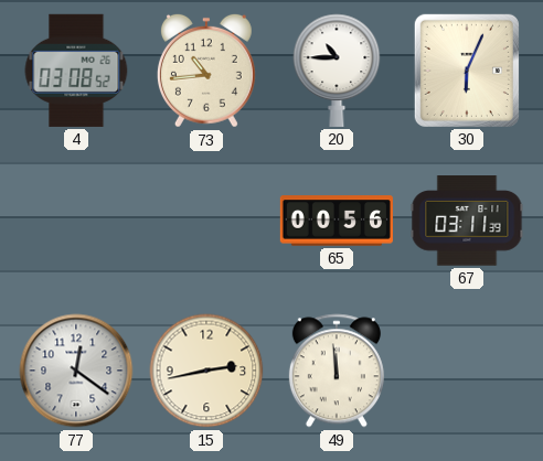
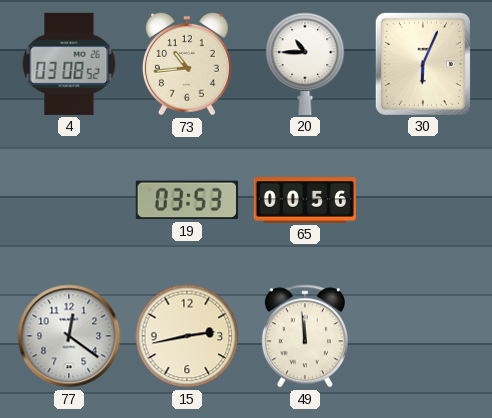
19: none -> 03:53
67: 03:11 -> none
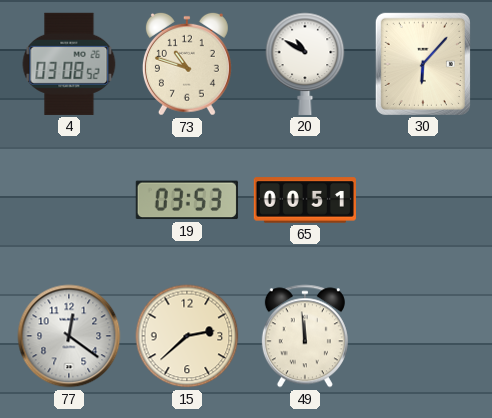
73: 10:44 -> 10:48
20: 10:45 -> 10:50
30: 6:04 -> 6:07
65: 00:56 -> 00:51
15: 2:43 -> 2:38
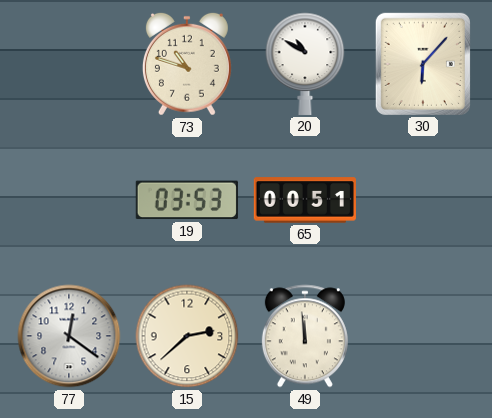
4: 03:08 -> none
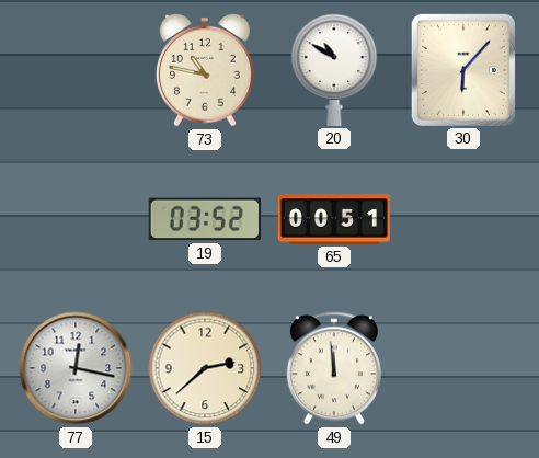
73: 10:48 -> 10:47
19: 03:53 -> 03:52
77: 12:21 -> 12:17
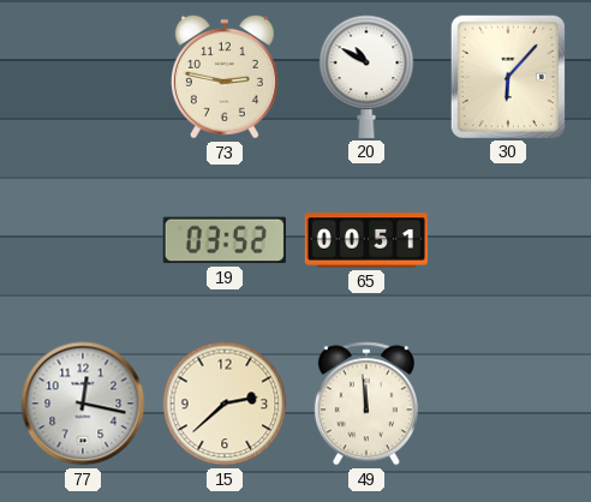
73: 10:47 -> 2:47
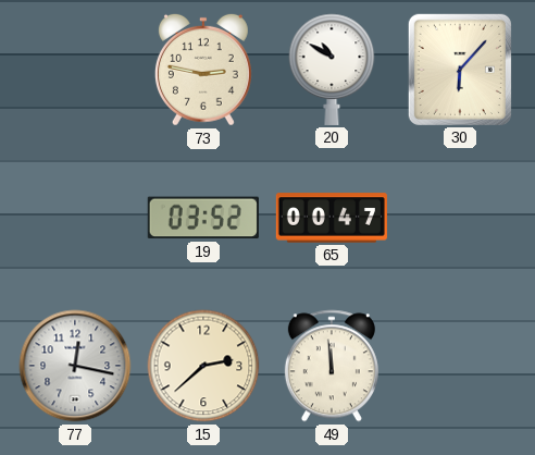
65: 00:51 -> 00:47
